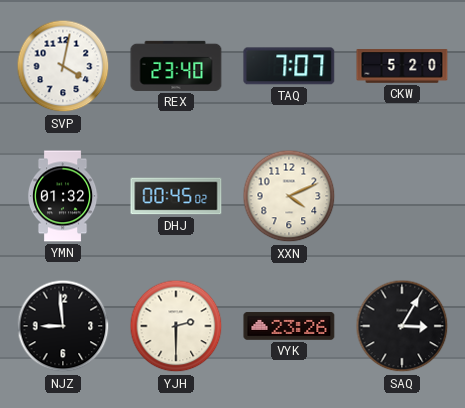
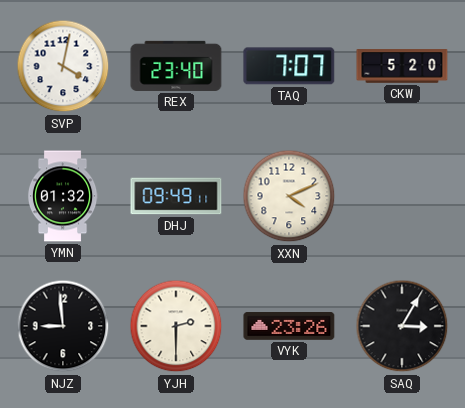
DHJ: 00:45 -> 09:49
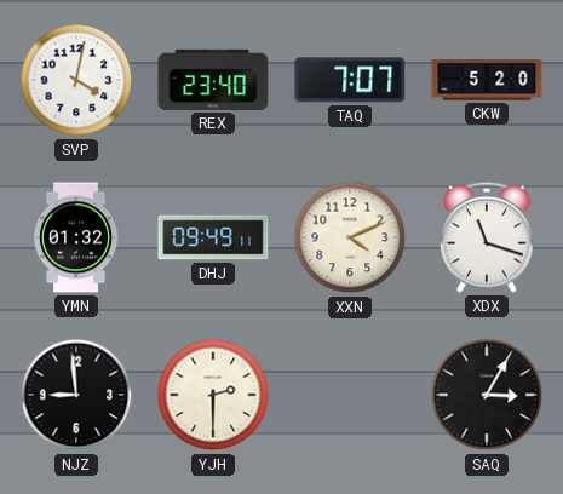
XDX: none -> 11:18
VYK: 23:26 -> none
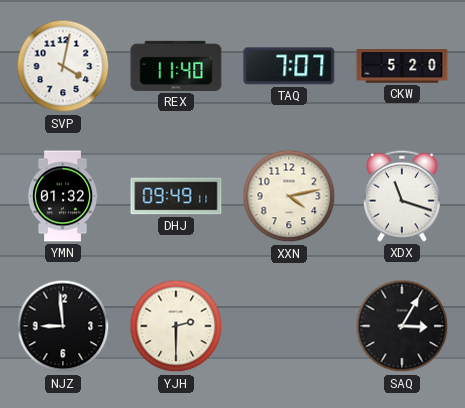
REX: 23:40 -> 11:40
XXN: 4:11 -> 4:13
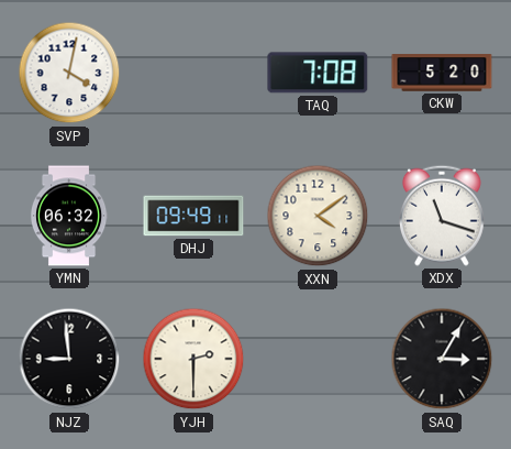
REX: 11:40 -> none
TAQ: 7:07 -> 7:08
YMN: 01:32 -> 06:32
XXN: 4:13 -> 4:09
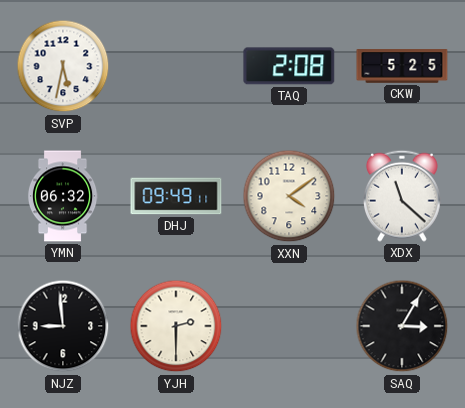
SVP: 4:02 -> 5:32
TAQ: 7:08 -> 2:08
CKW: 5:20 -> 5:25
XDX: 11:18 -> 11:22
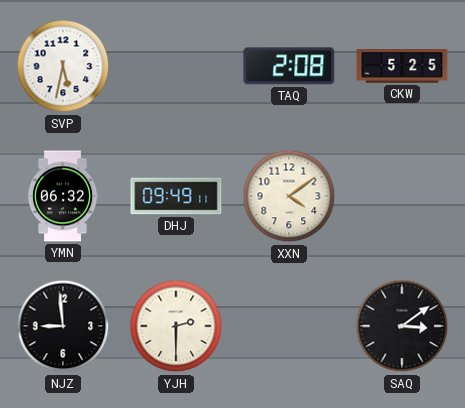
XDX: 11:22 -> none
SAQ: 3:05 -> 3:09
